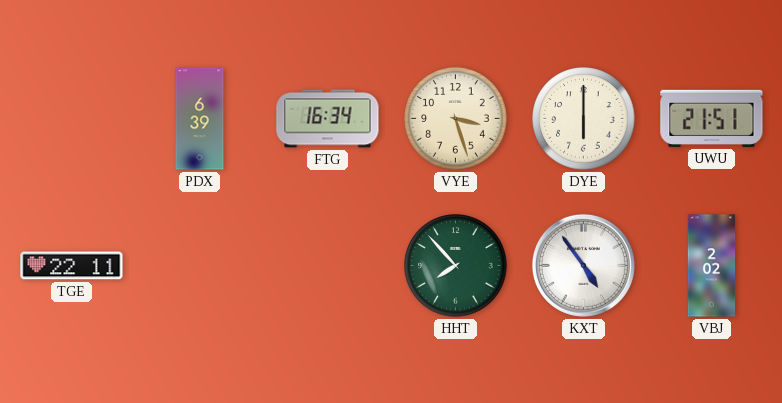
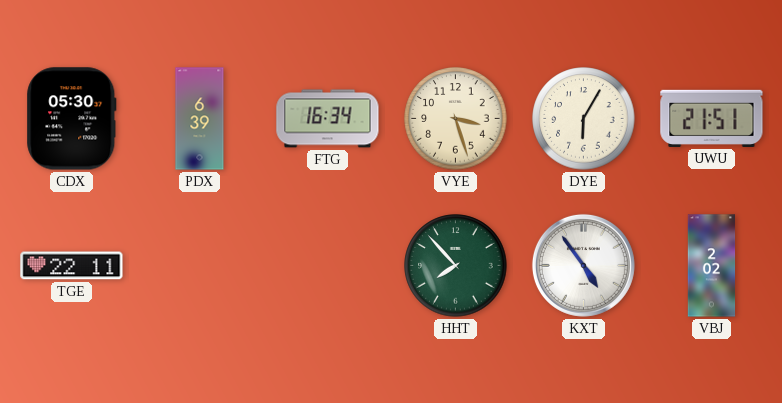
CDX: none -> 05:30
DYE: 6:00 -> 6:05
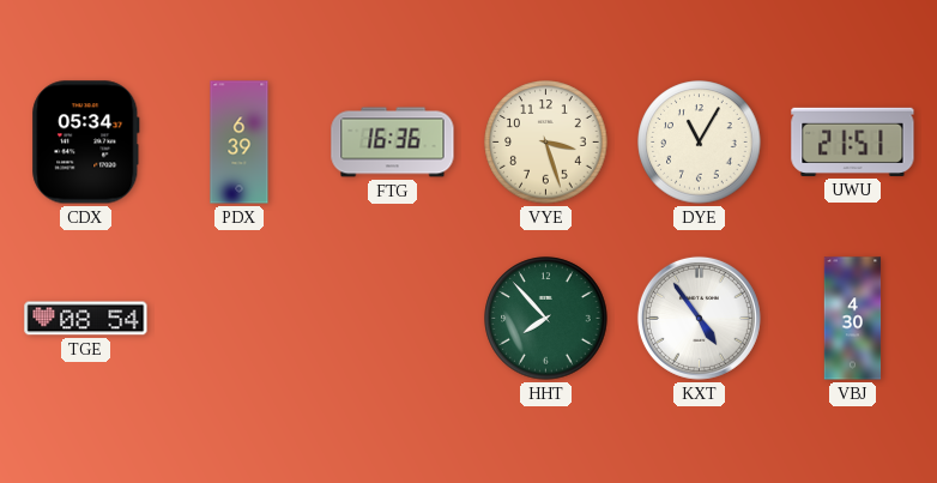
CDX: 05:30 -> 05:34
FTG: 16:34 -> 16:36
DYE: 6:05 -> 11:05
TGE: 22:11 -> 08:54
VBJ: 2:02 -> 4:30
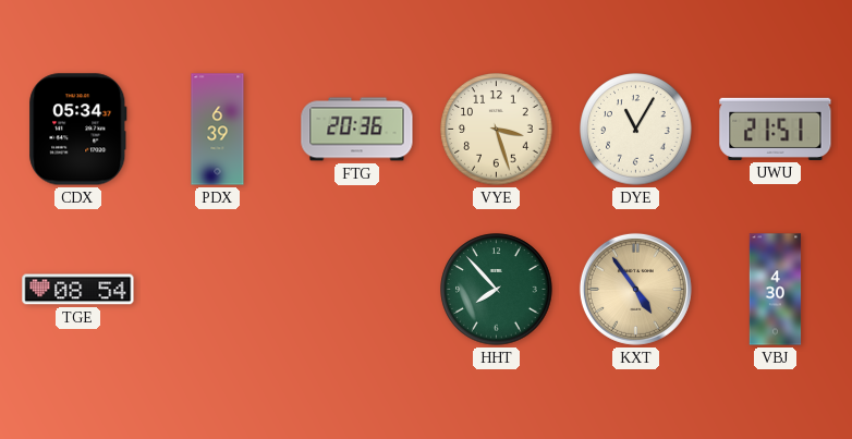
FTG: 16:36 -> 20:36
KXT dial: white -> champagne
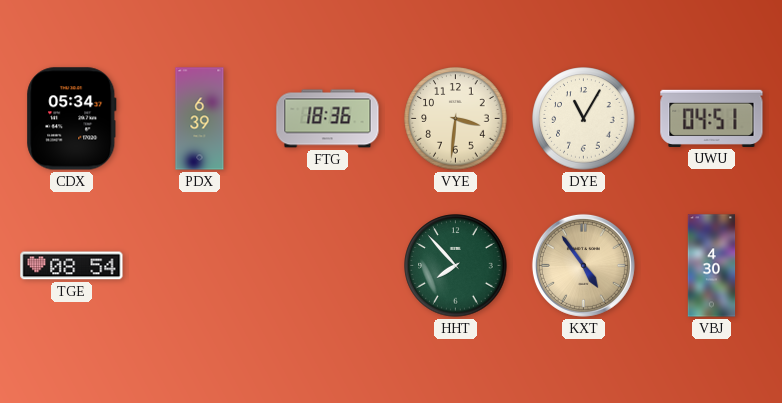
FTG: 20:36 -> 18:36
VYE: 3:27 -> 3:31
UWU: 21:51 -> 04:51
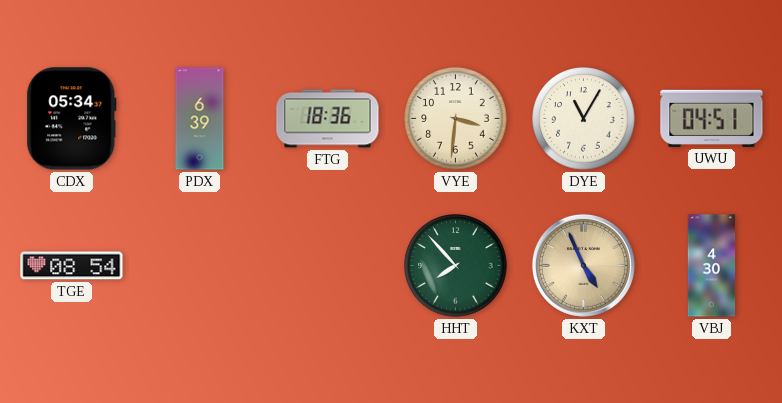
KXT: 4:54 -> 4:56
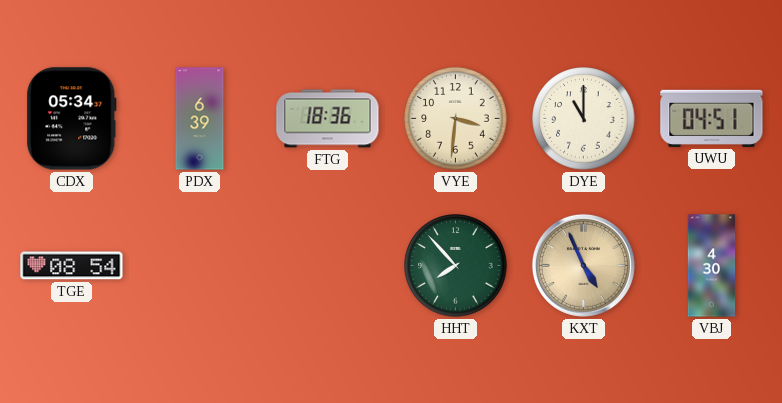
DYE: 11:05 -> 11:00
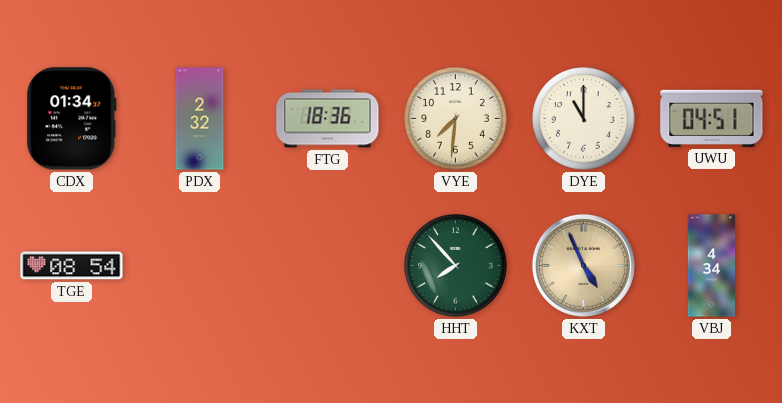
CDX: 05:34 -> 01:34
PDX: 6:39 -> 2:32
VYE: 3:31 -> 7:31
VBJ: 4:30 -> 4:34
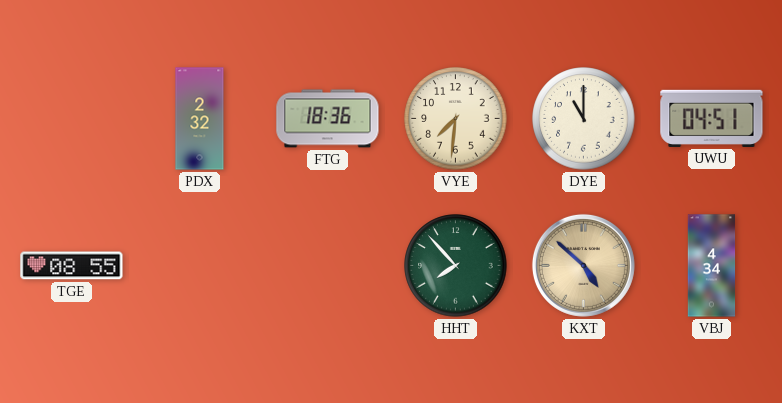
CDX: 01:34 -> none
TGE: 08:54 -> 08:55
KXT: 4:56 -> 4:52
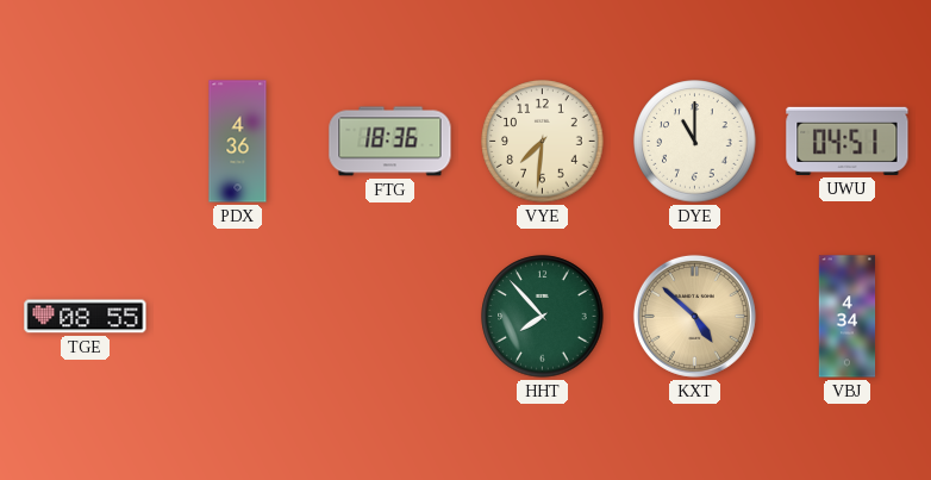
PDX: 2:32 -> 4:36
